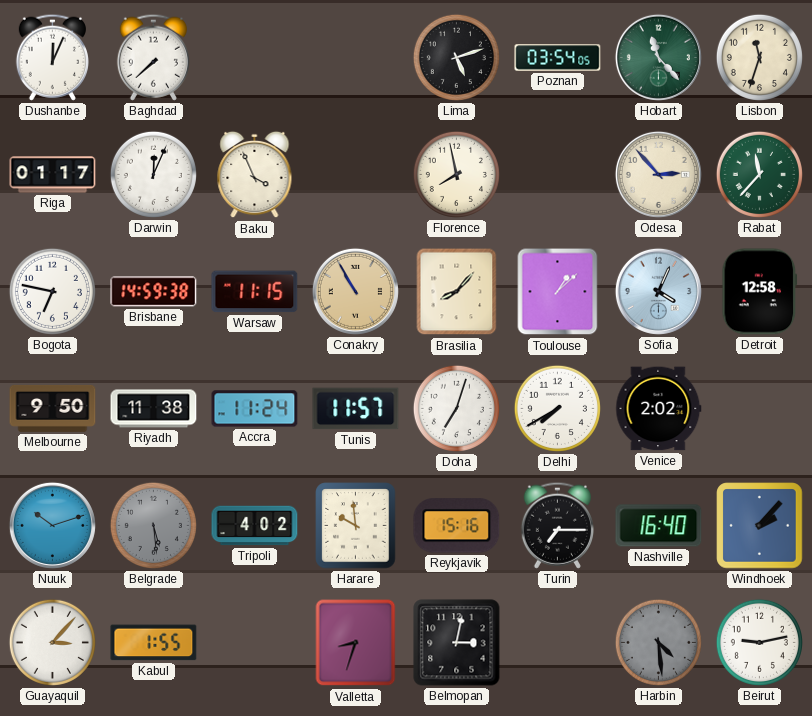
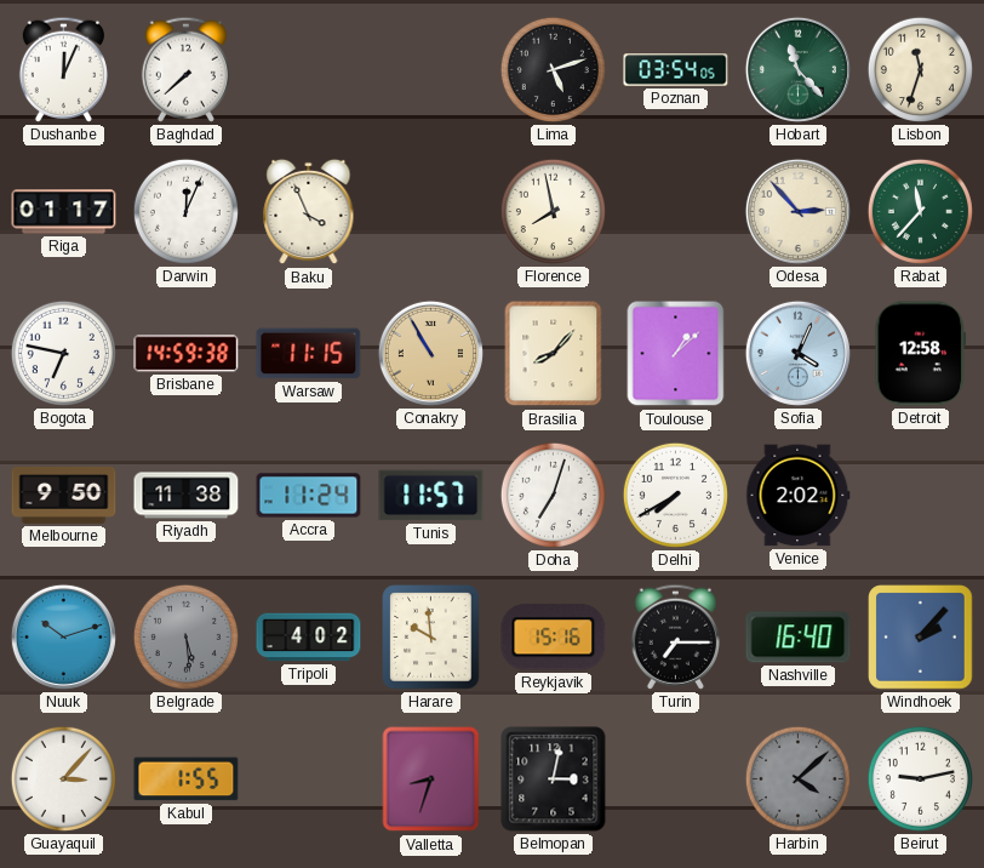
Harbin: 4:29 -> 4:08
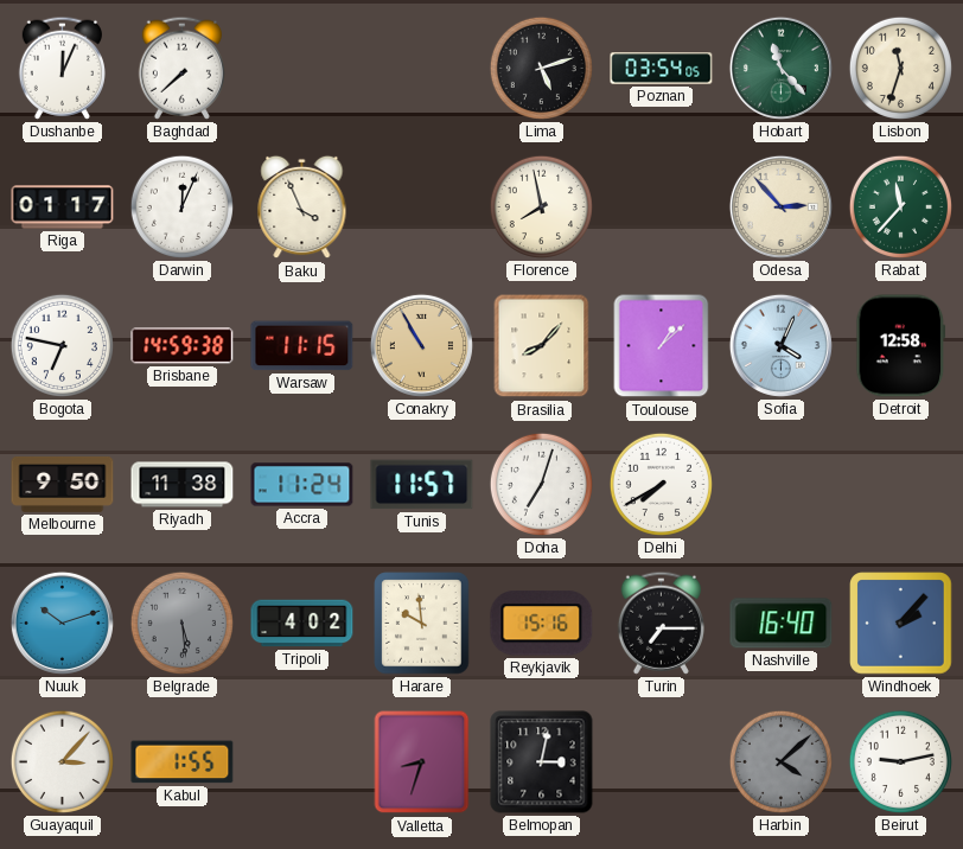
Venice: 2:02 -> none
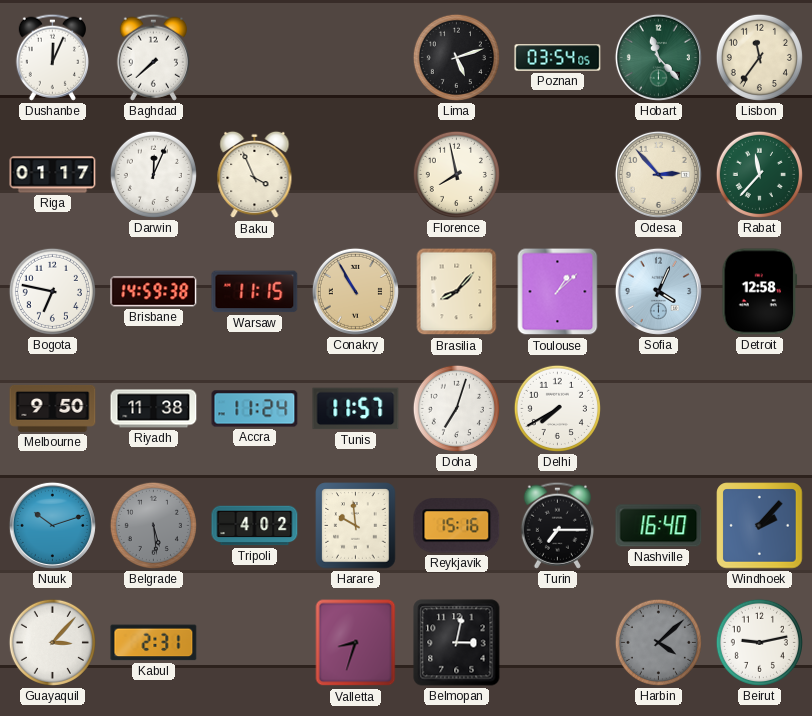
Lisbon: 11:33 -> 11:36
Kabul: 1:55 -> 2:31
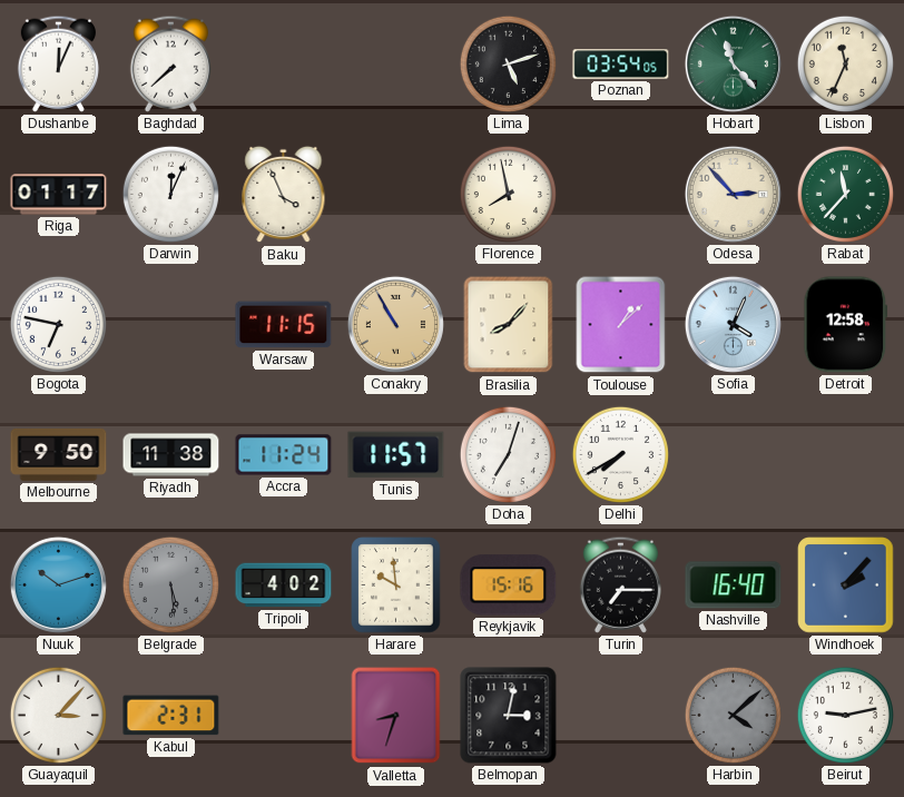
Lisbon: 11:36 -> 11:34
Brisbane: 14:59 -> none
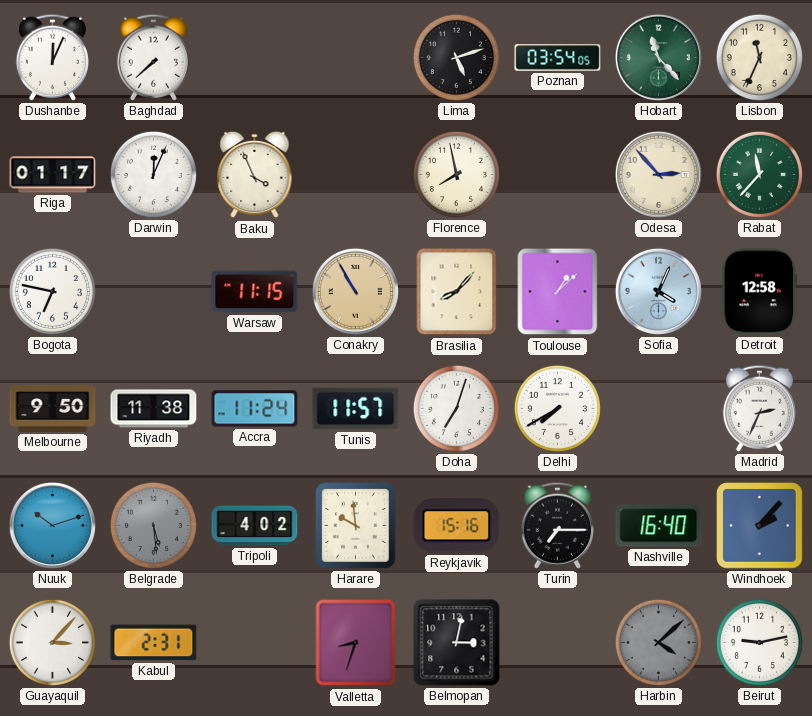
Madrid: none -> 2:34
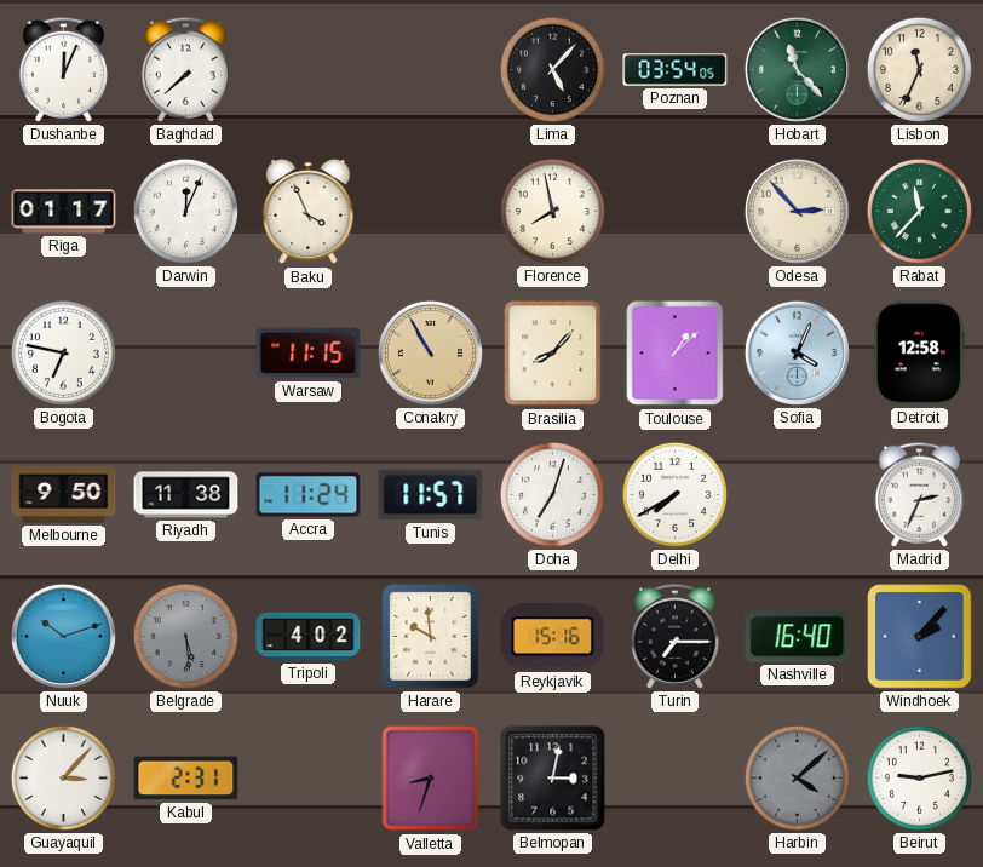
Lima: 5:12 -> 5:07
